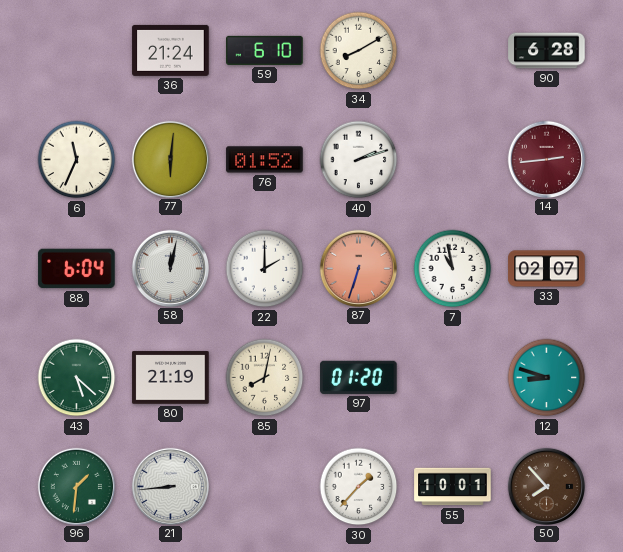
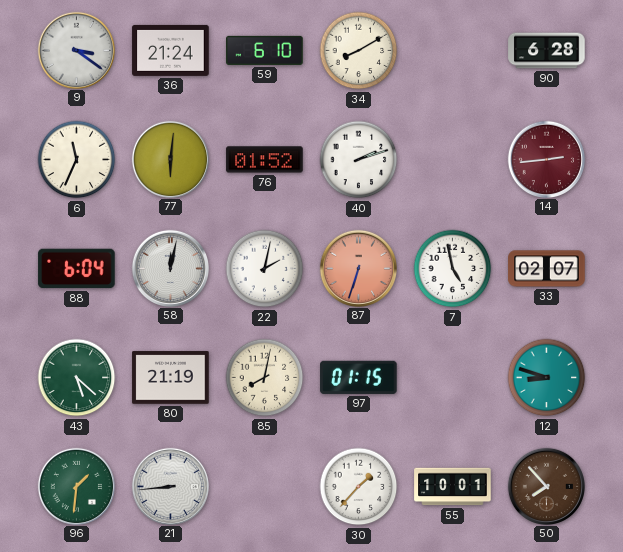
9: none -> 3:21
22: 2:00 -> 2:02
7: 10:58 -> 4:58
97: 01:20 -> 01:15
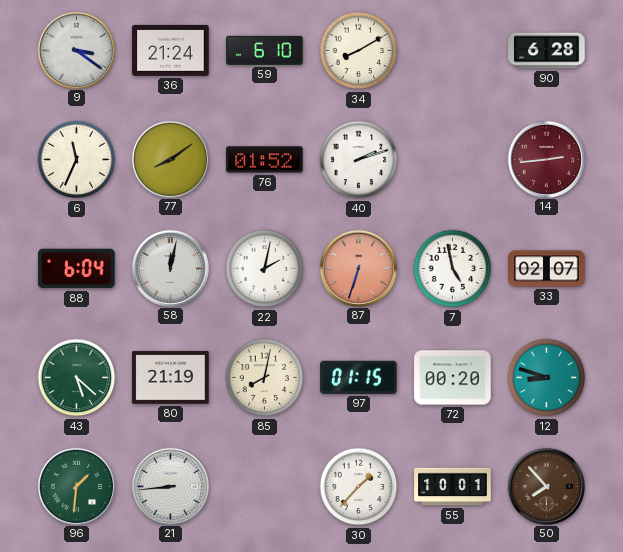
77: 6:01 -> 8:09
72: none -> 00:20
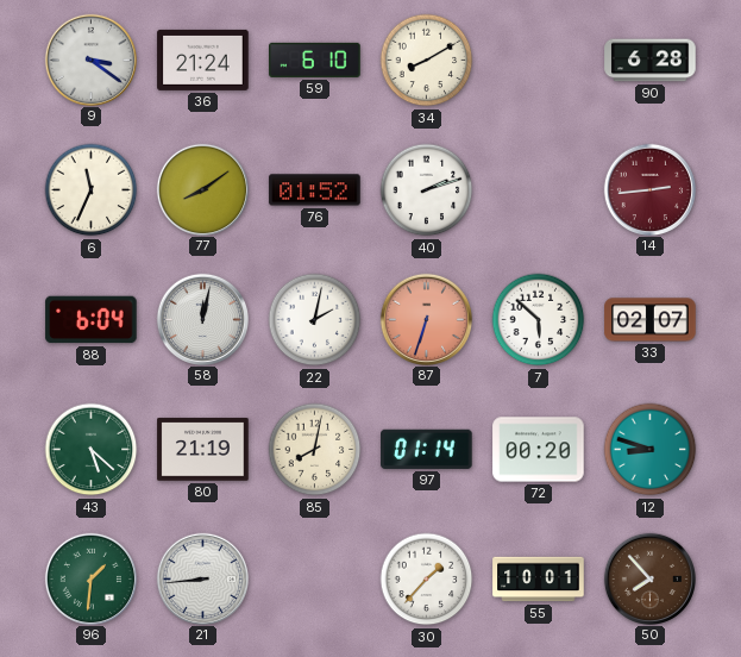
7: 4:58 -> 5:52
97: 01:15 -> 01:14
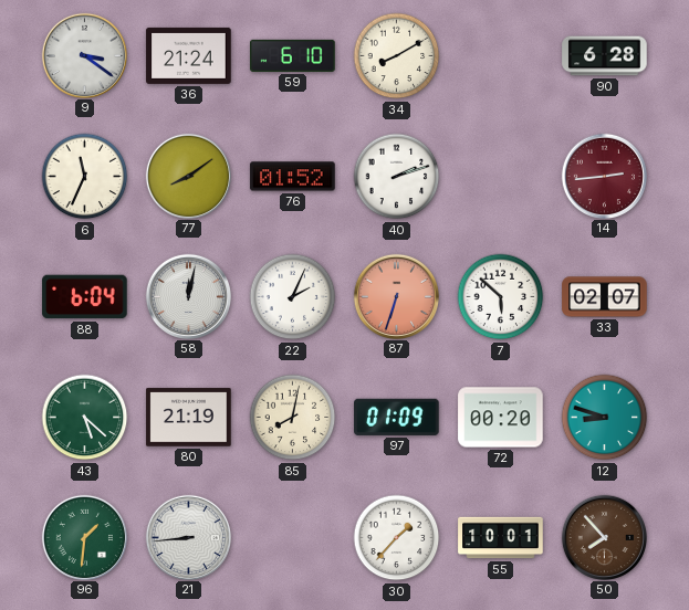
22: 2:02 -> 2:04
97: 01:14 -> 01:09
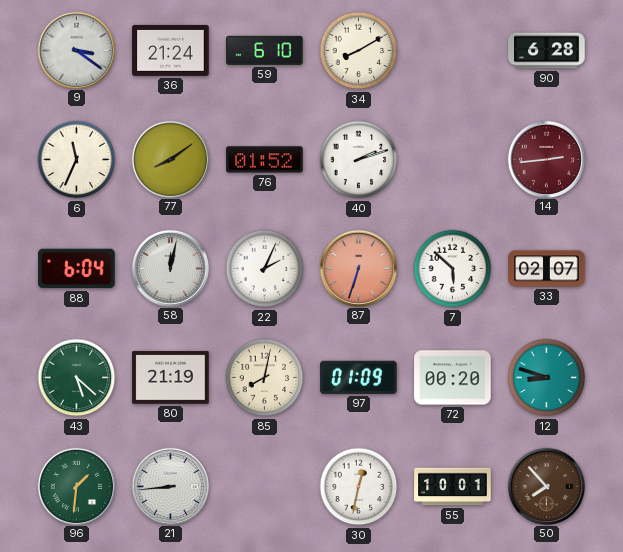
30: 1:37 -> 12:32
